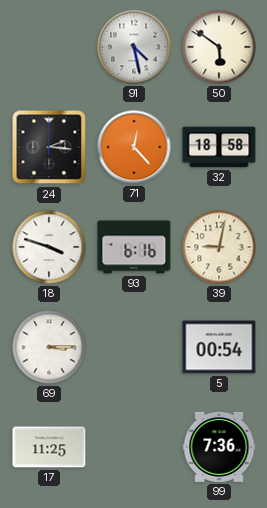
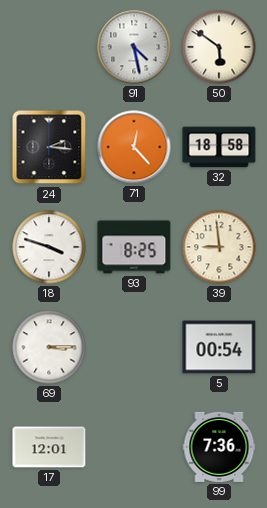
93: 6:16 -> 8:25
39: 9:02 -> 8:59
17: 11:25 -> 12:01
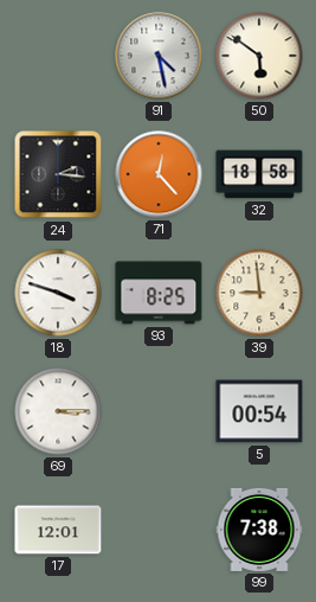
99: 7:36 -> 7:38
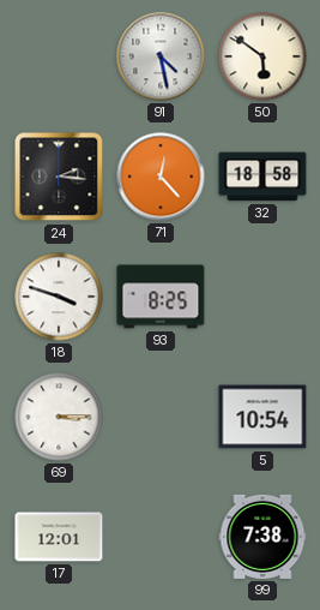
39: 8:59 -> none
5: 00:54 -> 10:54
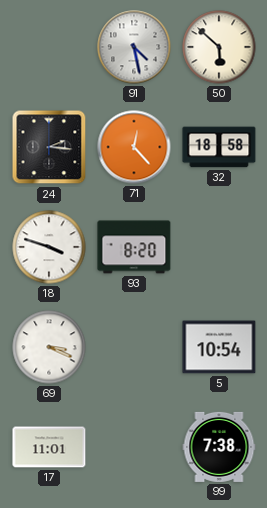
50: 5:51 -> 5:52
93: 8:25 -> 8:20
69: 3:15 -> 3:19
17: 12:01 -> 11:01
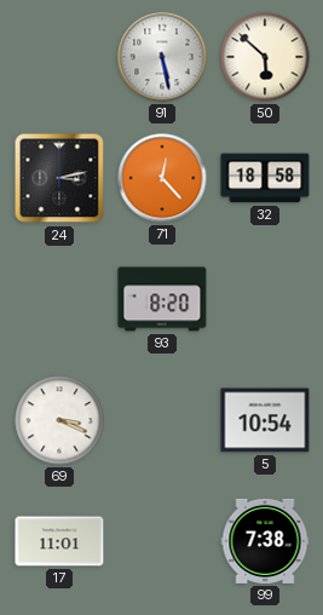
91: 4:28 -> 5:28
24: 2:16 -> 3:13
18: 3:48 -> none
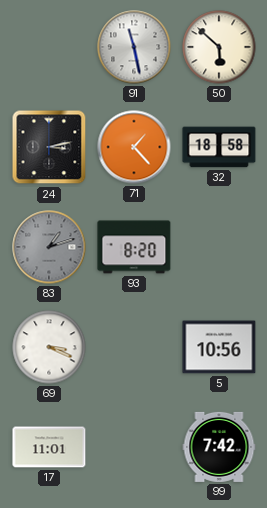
91: 5:28 -> 11:28
71: 12:23 -> 1:23
83: none -> 1:12
5: 10:54 -> 10:56
99: 7:38 -> 7:42
